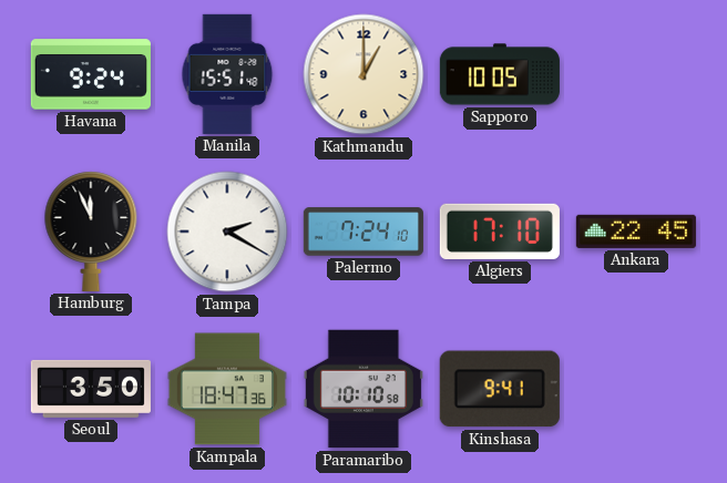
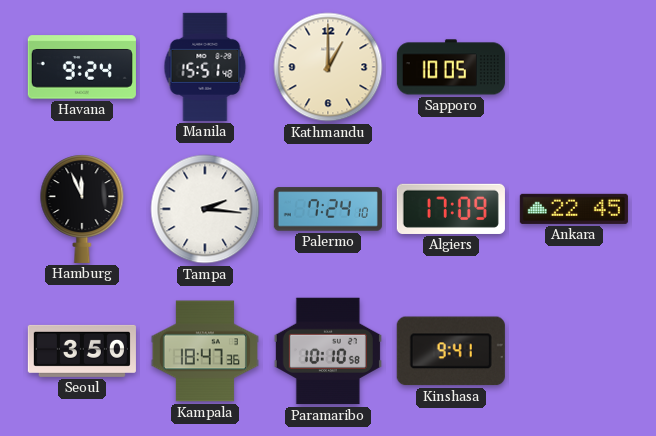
Tampa: 2:20 -> 2:16
Algiers: 17:10 -> 17:09
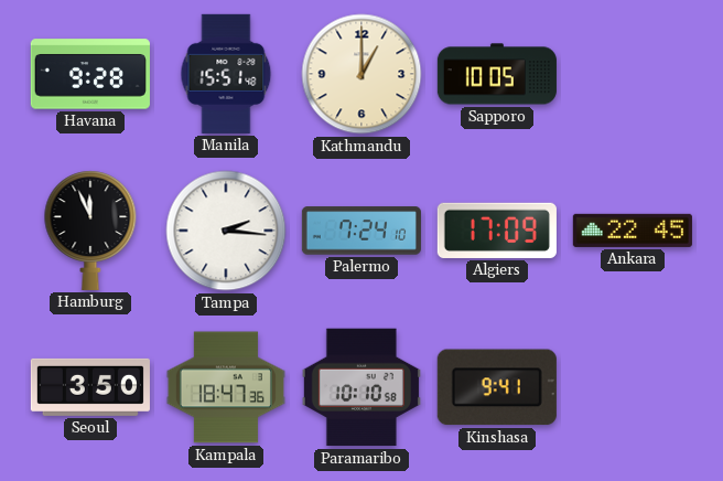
Havana: 9:24 -> 9:28
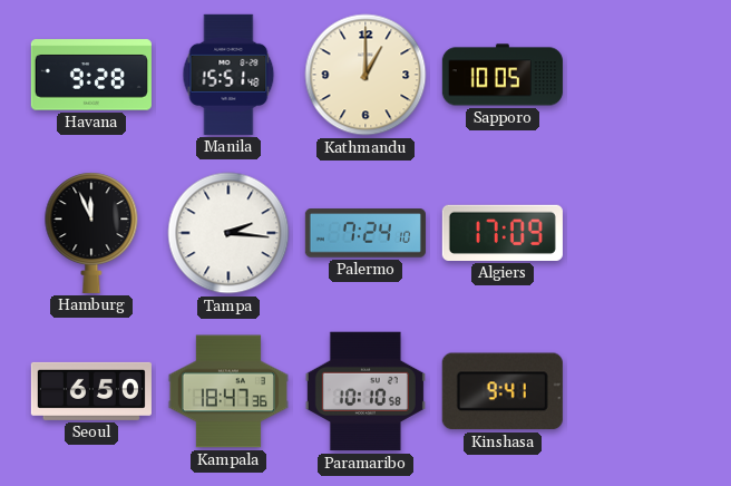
Ankara: 22:45 -> none
Seoul: 3:50 -> 6:50
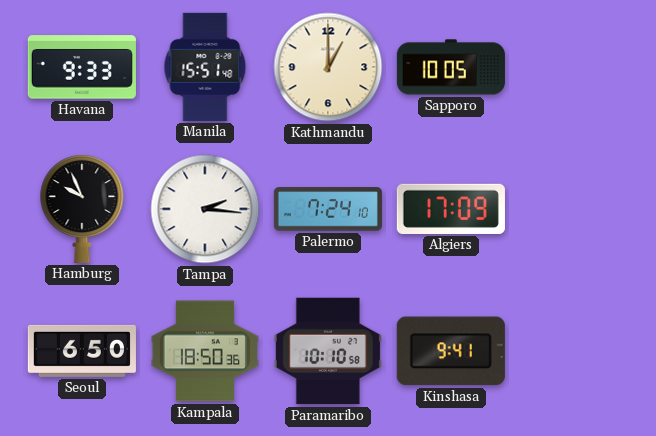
Havana: 9:28 -> 9:33
Hamburg: 11:56 -> 9:56
Kampala: 18:47 -> 18:50
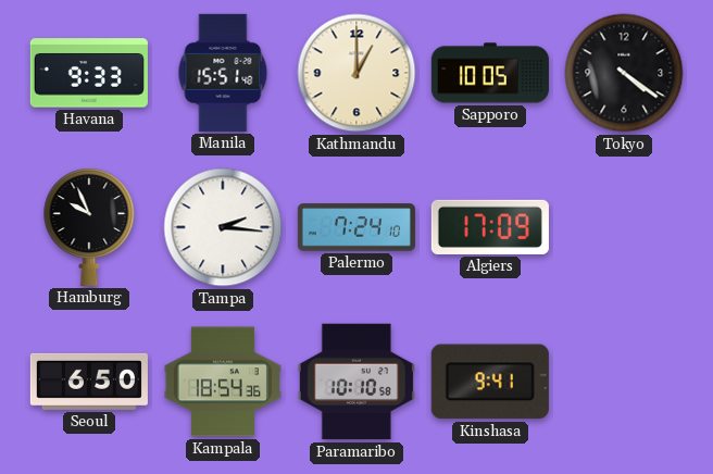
Tokyo: none -> 4:21
Kampala: 18:50 -> 18:54
